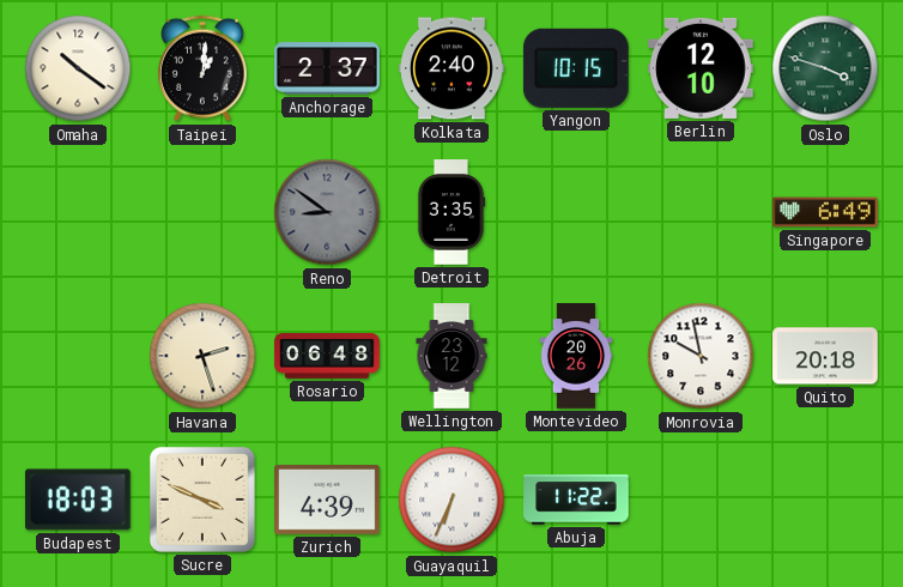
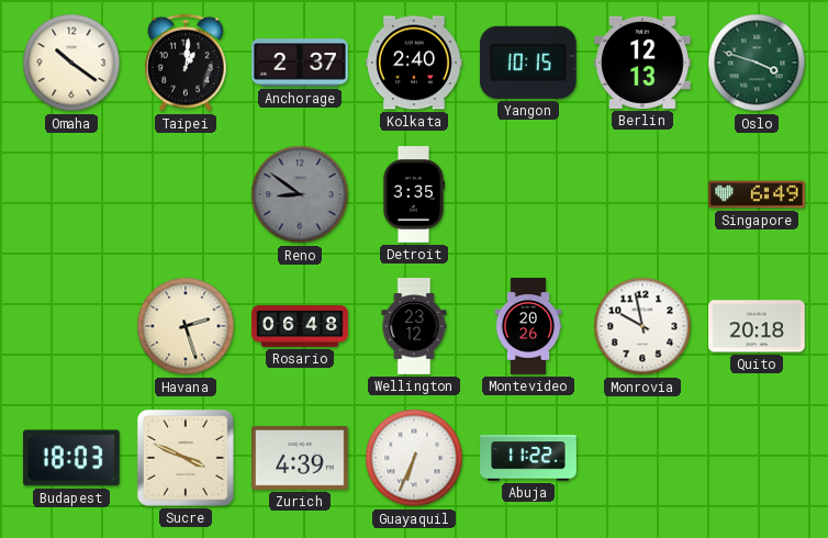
Berlin: 12:10 -> 12:13
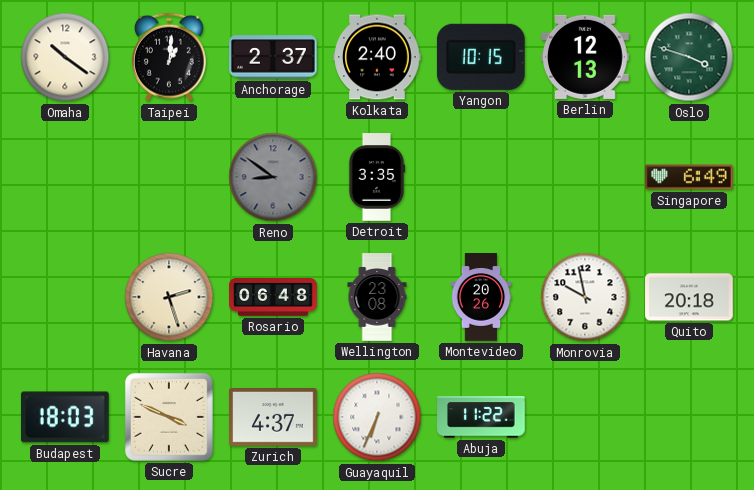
Wellington: 23:12 -> 23:08
Zurich: 4:39 -> 4:37
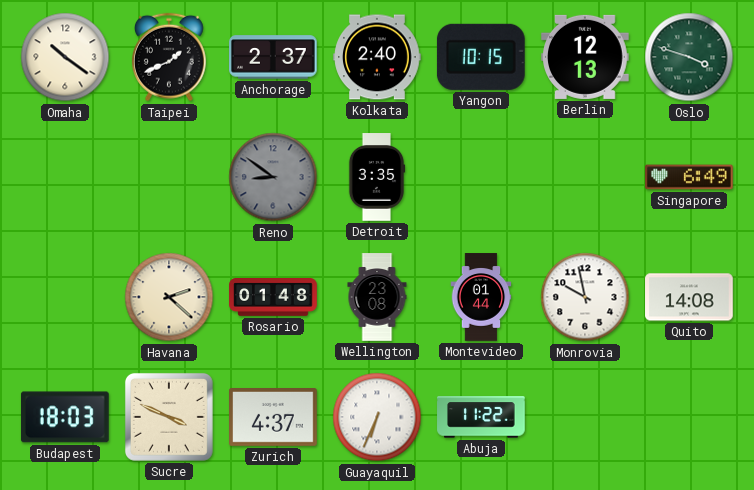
Taipei: 1:01 -> 1:41
Havana: 2:27 -> 2:22
Rosario: 06:48 -> 01:48
Montevideo: 20:26 -> 01:44
Quito: 20:18 -> 14:08
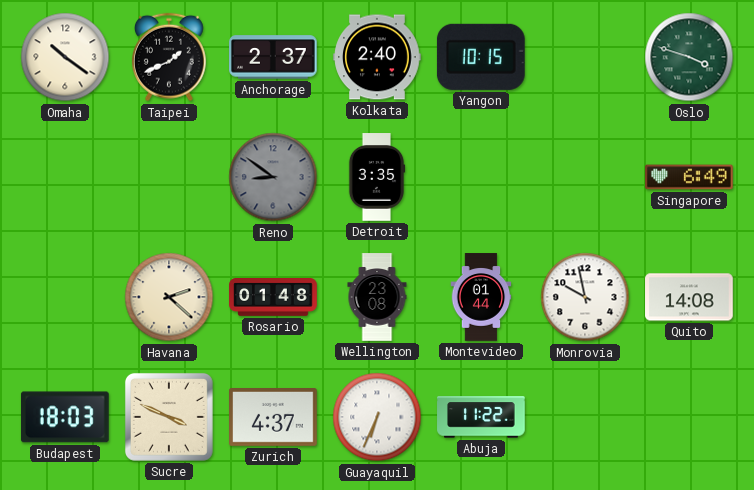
Berlin: 12:13 -> none
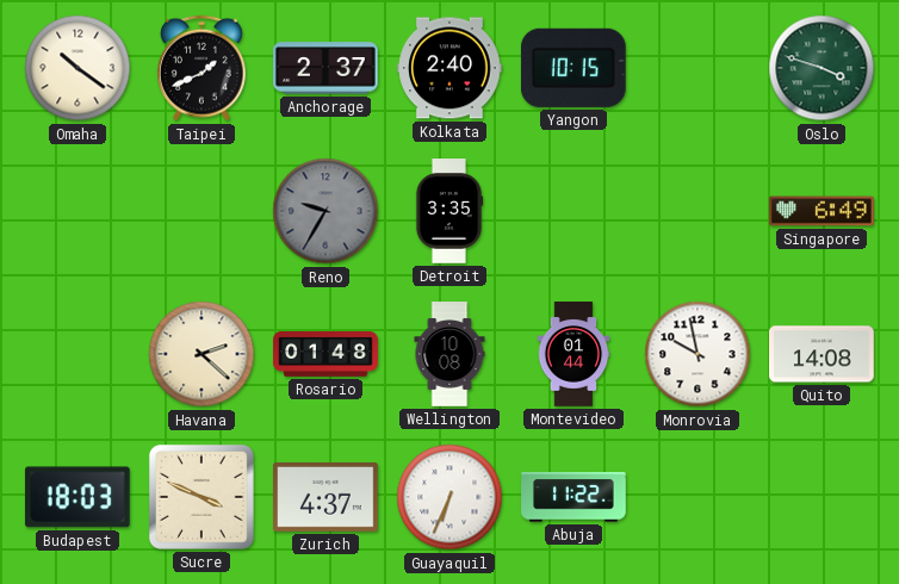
Reno: 8:51 -> 9:35
Wellington: 23:08 -> 10:08
